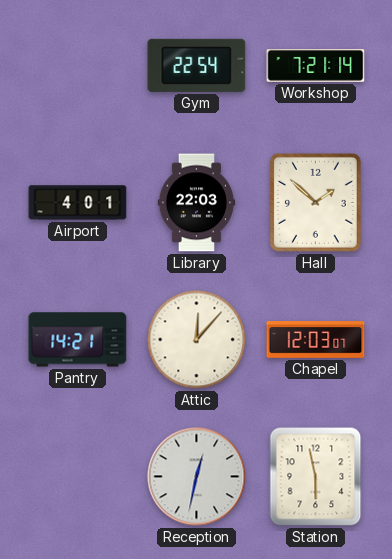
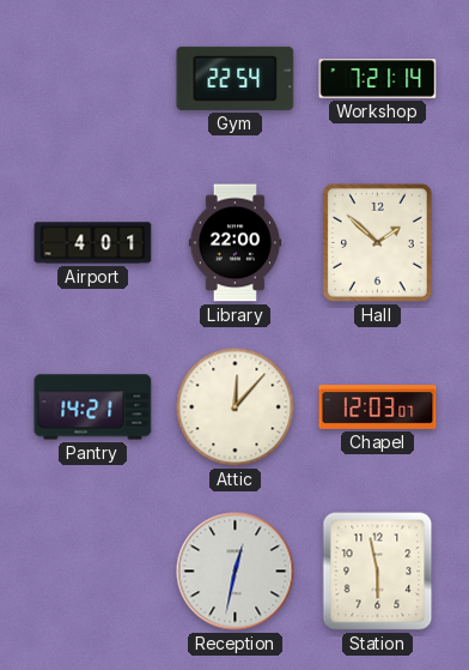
Library: 22:03 -> 22:00
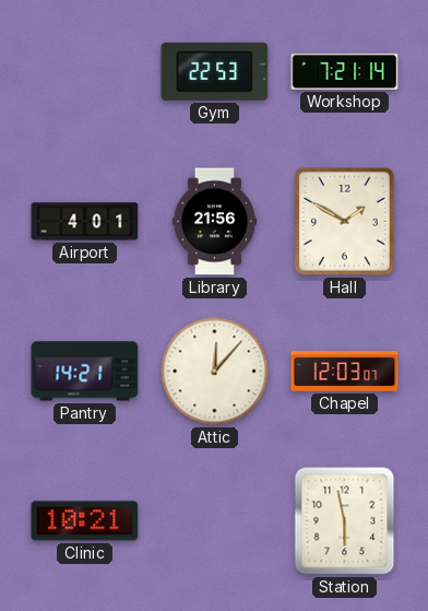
Gym: 22:54 -> 22:53
Library: 22:00 -> 21:56
Hall: 1:52 -> 1:50
Clinic: none -> 10:21
Reception: 12:32 -> none
